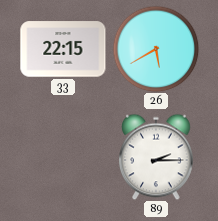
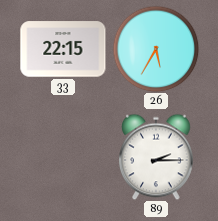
26: 5:40 -> 5:35
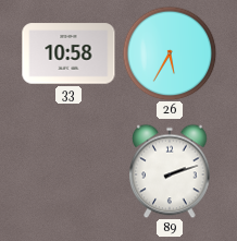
33: 22:15 -> 10:58
89: 2:15 -> 2:12
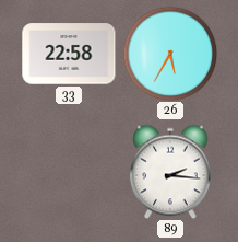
33: 10:58 -> 22:58
89: 2:12 -> 2:16
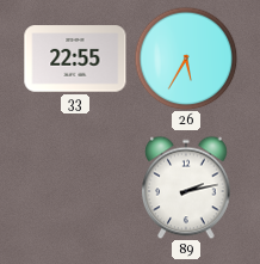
33: 22:58 -> 22:55
89: 2:16 -> 2:13
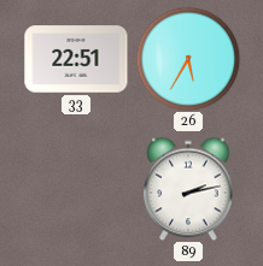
33: 22:55 -> 22:51
